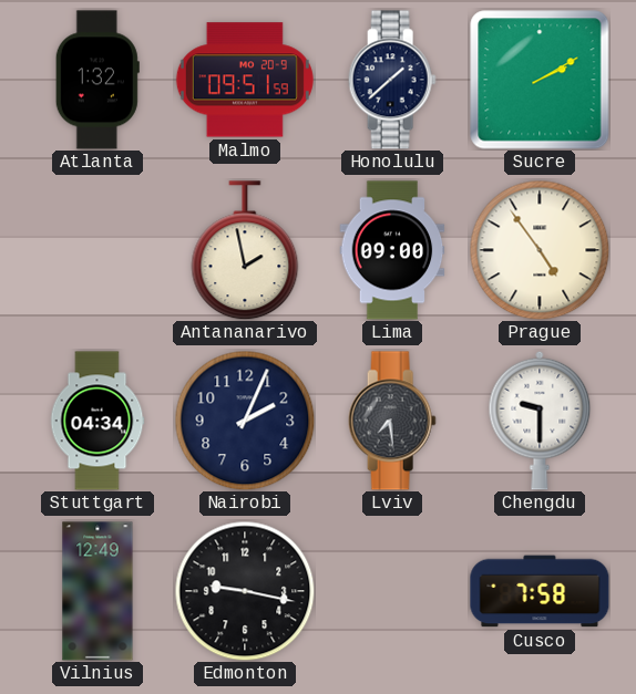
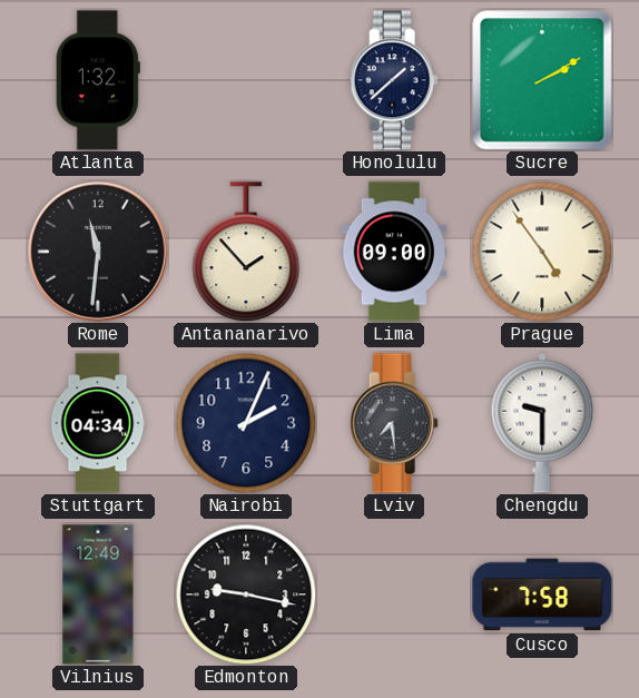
Malmo: 09:51 -> none
Rome: none -> 11:31
Antananarivo: 1:58 -> 1:53
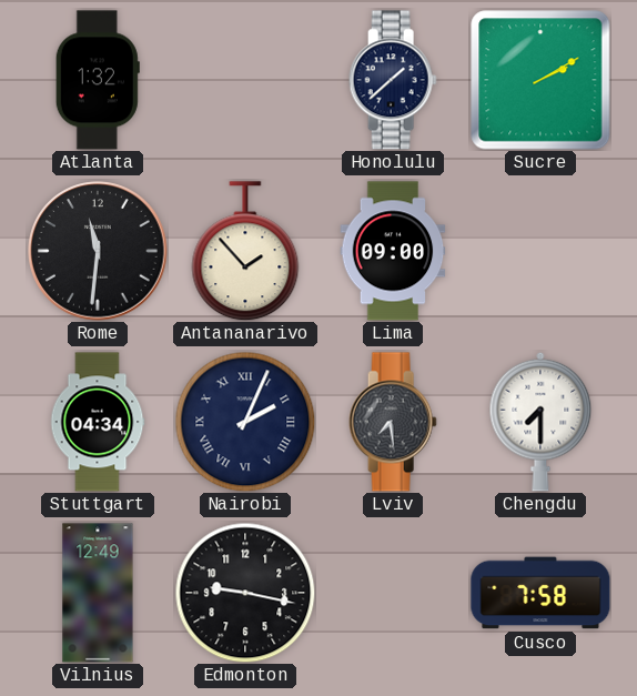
Prague: 4:54 -> none
Nairobi numerals: Arabic -> Roman
Chengdu: 9:30 -> 7:30
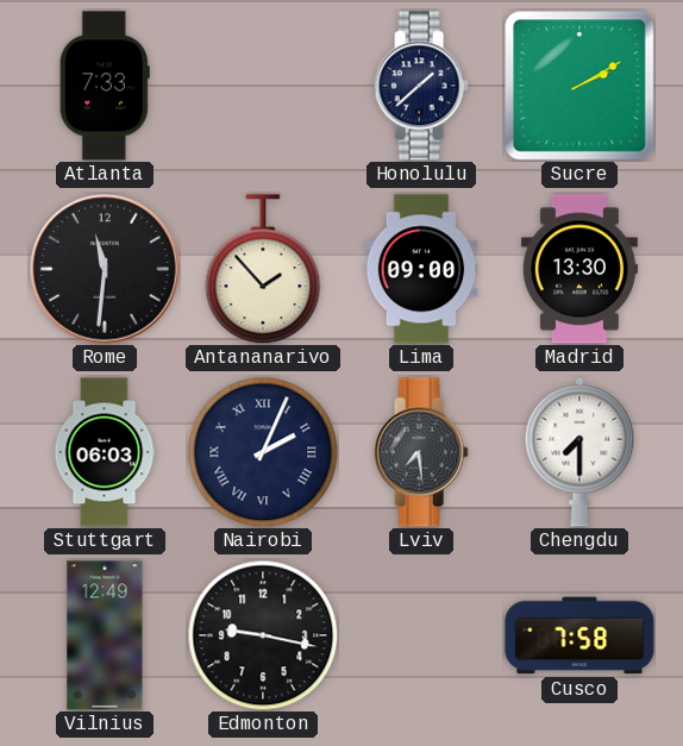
Atlanta: 1:32 -> 7:33
Madrid: none -> 13:30
Stuttgart: 04:34 -> 06:03
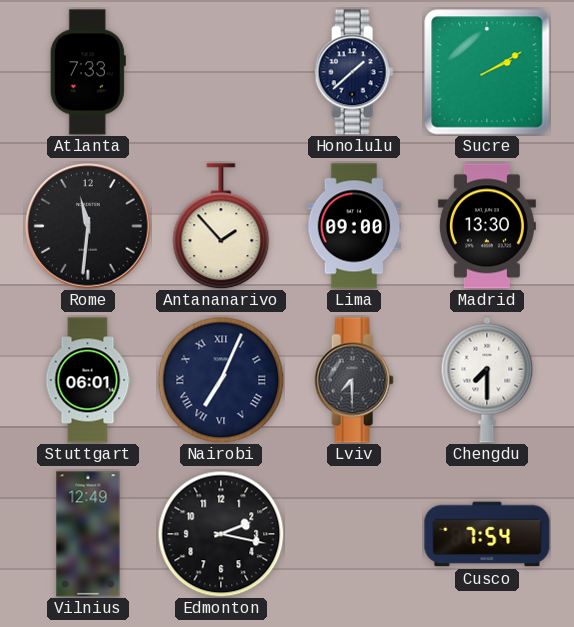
Stuttgart: 06:03 -> 06:01
Nairobi: 2:04 -> 7:04
Lviv: 7:29 -> 7:30
Edmonton: 9:17 -> 2:17
Cusco: 7:58 -> 7:54
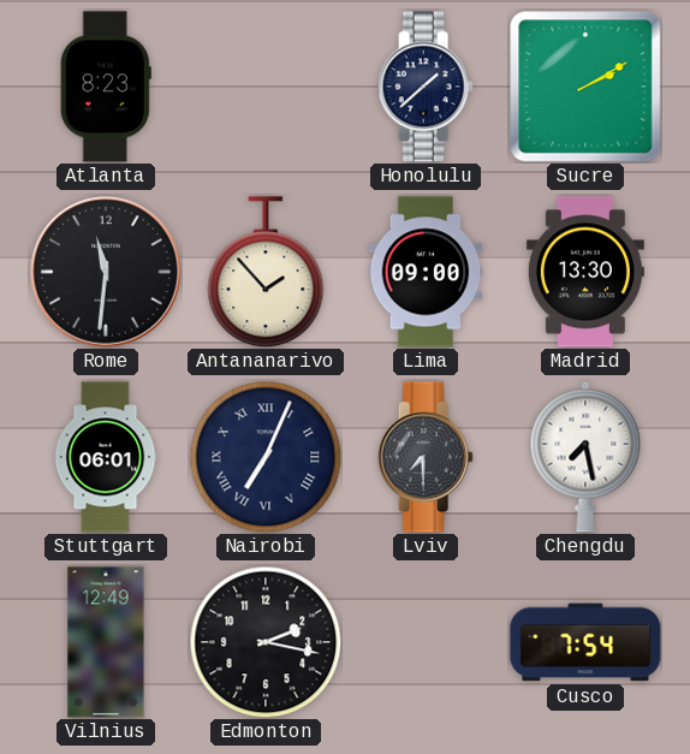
Atlanta: 7:33 -> 8:23
Chengdu: 7:30 -> 7:28
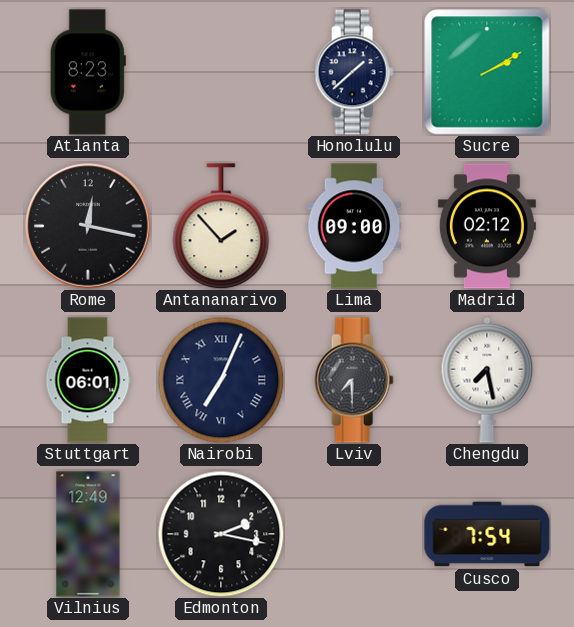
Rome: 11:31 -> 12:17
Madrid: 13:30 -> 02:12
